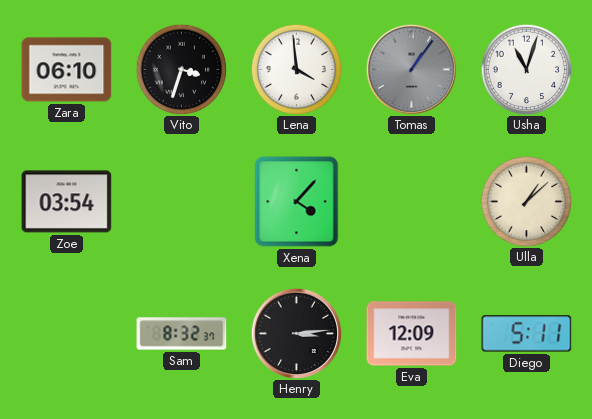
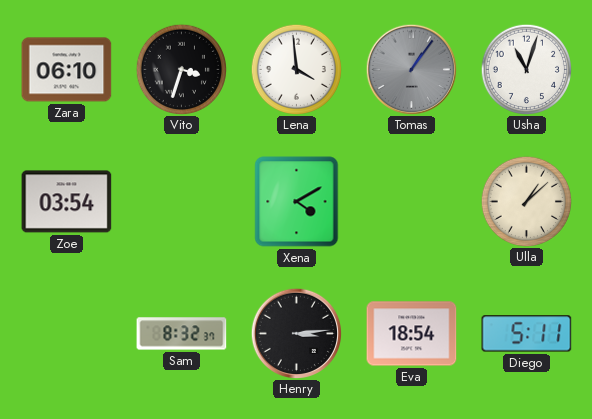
Xena: 4:07 -> 4:10
Eva: 12:09 -> 18:54
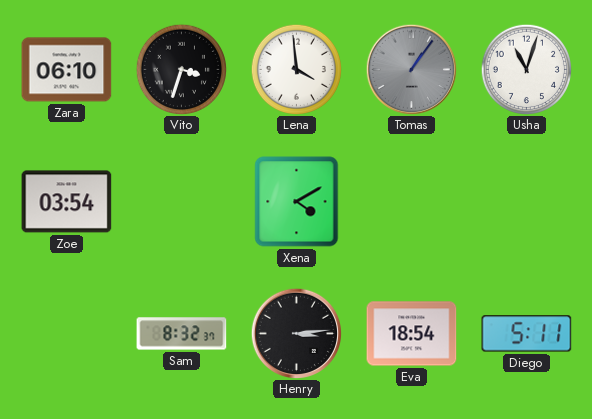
Ulla: 1:08 -> none
